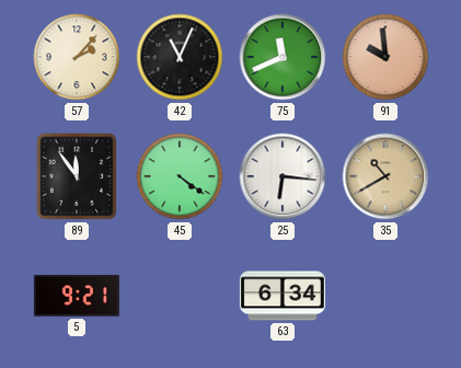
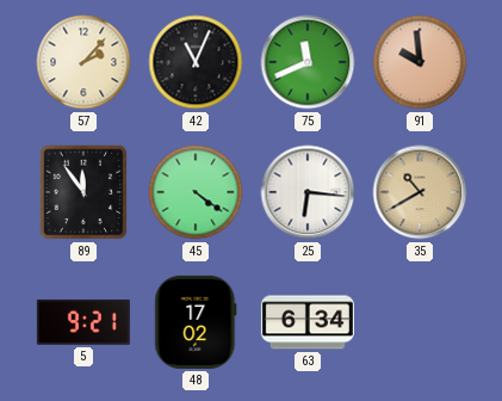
48: none -> 17:02
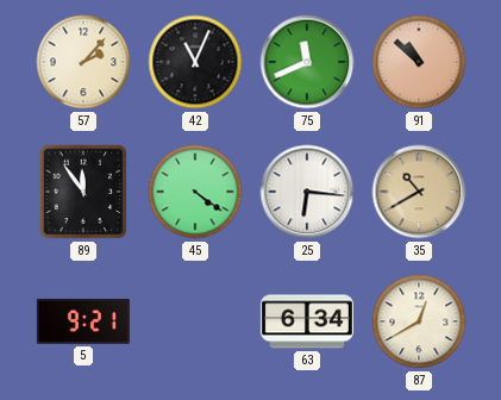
91: 9:59 -> 10:52
48: 17:02 -> none
87: none -> 12:40
